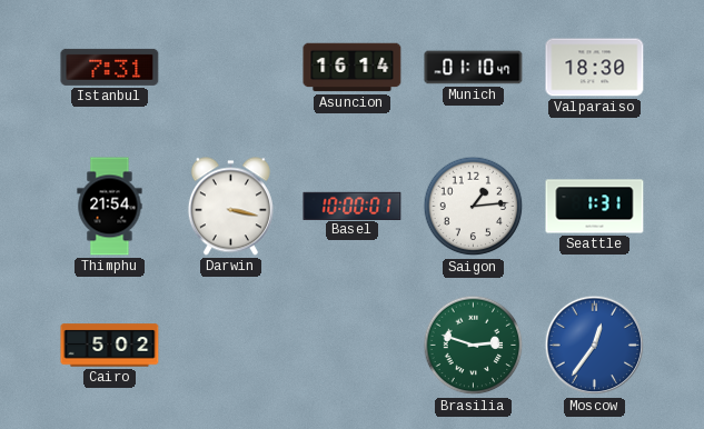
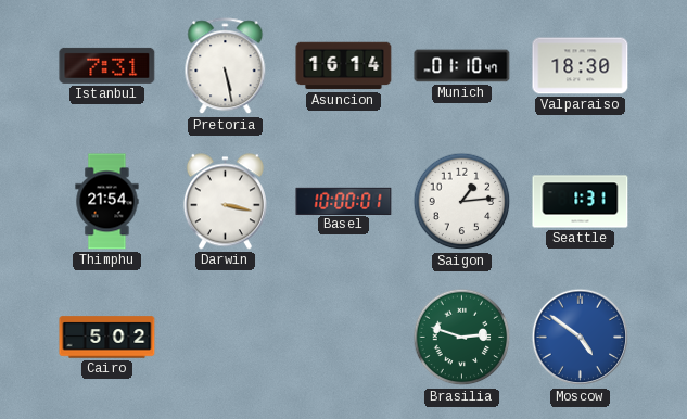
Pretoria: none -> 5:28
Moscow: 12:36 -> 4:51
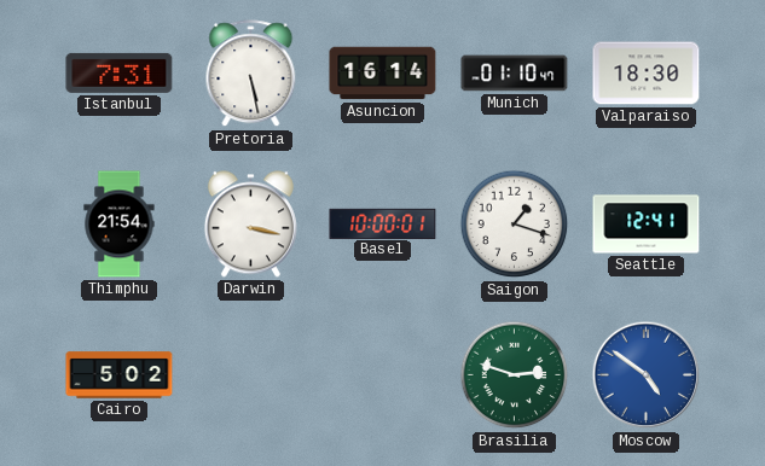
Saigon: 1:14 -> 1:18
Seattle: 1:31 -> 12:41
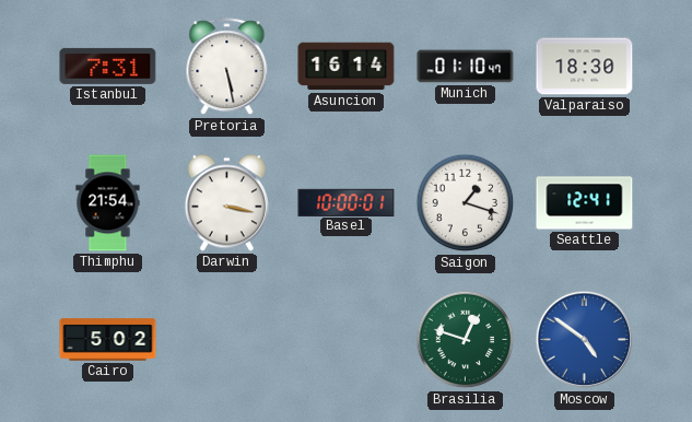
Brasilia: 2:48 -> 12:48
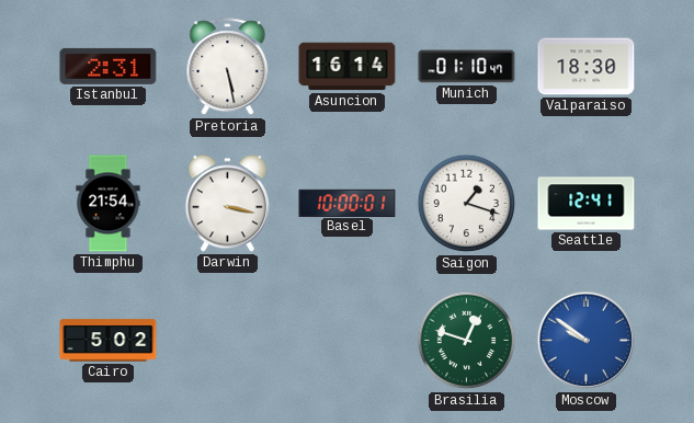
Istanbul: 7:31 -> 2:31
Moscow: 4:51 -> 9:51
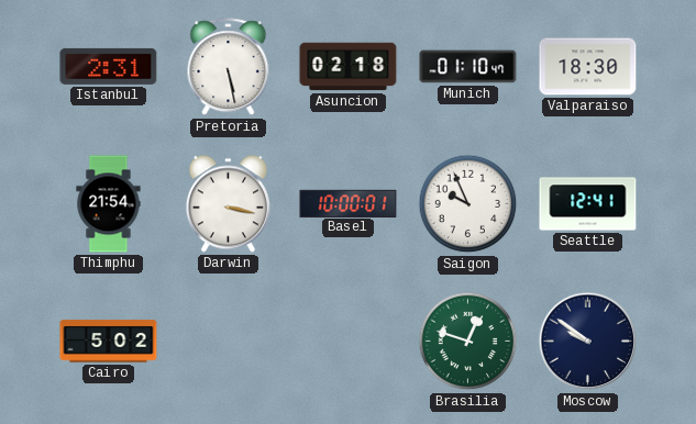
Asuncion: 16:14 -> 02:18
Saigon: 1:18 -> 9:56
Moscow dial: blue -> navy
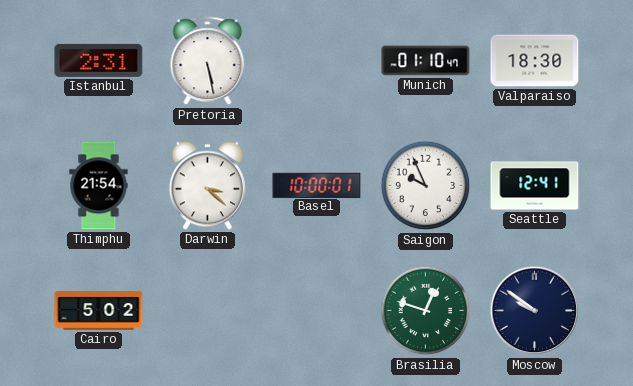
Asuncion: 02:18 -> none
Darwin: 3:17 -> 3:22
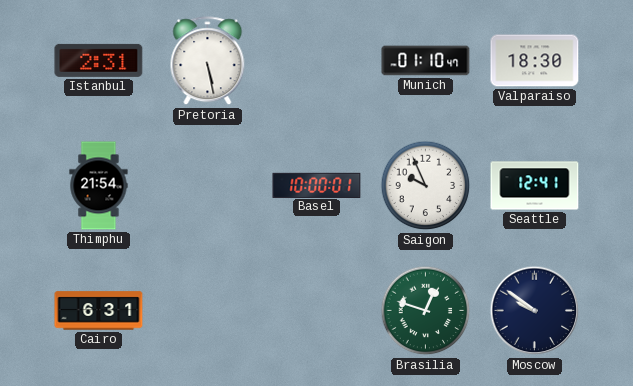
Darwin: 3:22 -> none
Cairo: 5:02 -> 6:31
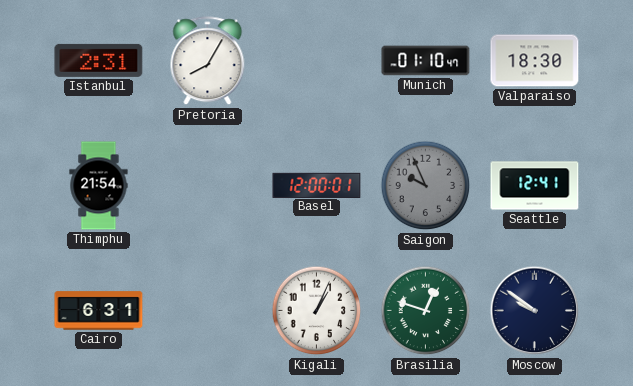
Pretoria: 5:28 -> 8:05
Basel: 10:00 -> 12:00
Saigon dial: white -> grey
Kigali: none -> 1:04
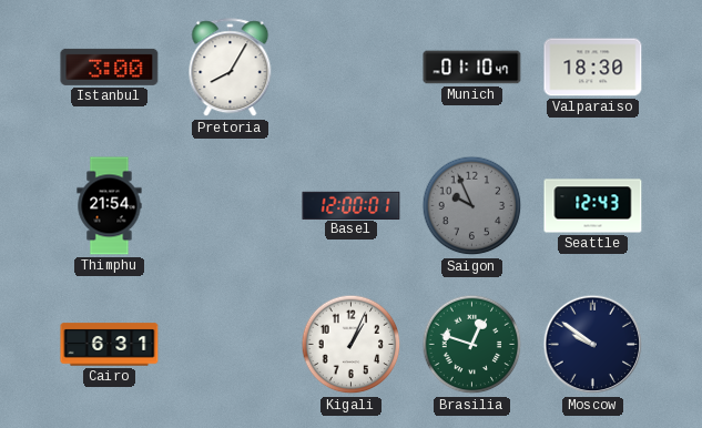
Istanbul: 2:31 -> 3:00
Seattle: 12:41 -> 12:43
